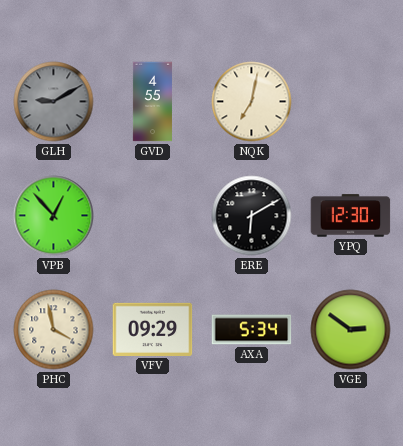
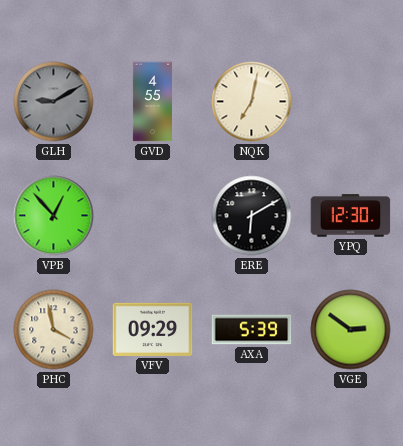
AXA: 5:34 -> 5:39
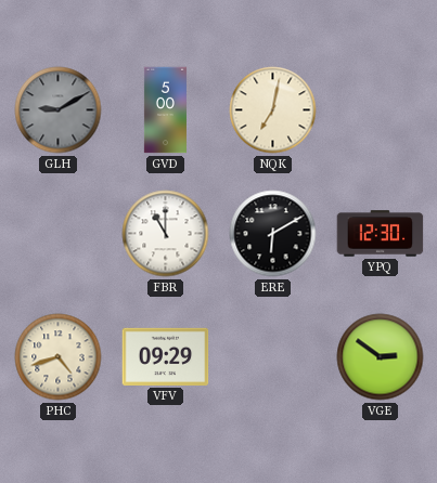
GVD: 4:55 -> 5:00
VPB: 12:53 -> none
FBR: none -> 11:00
PHC: 3:58 -> 4:42
AXA: 5:39 -> none
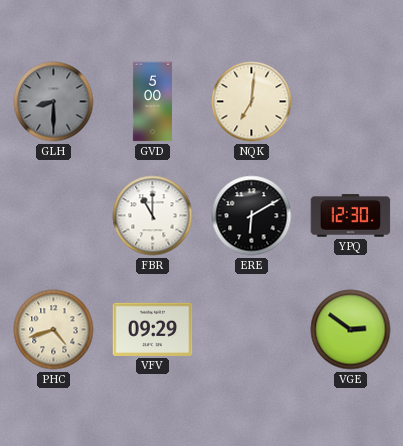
GLH: 9:10 -> 8:30
NQK: 7:02 -> 7:01
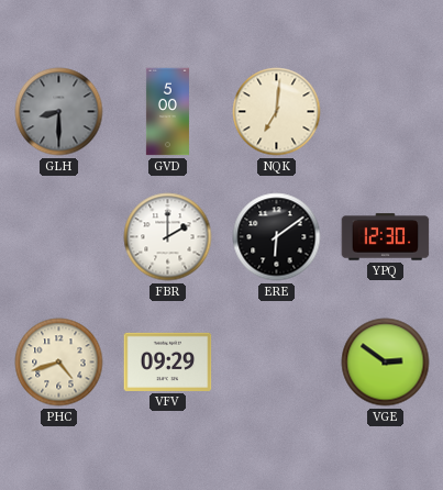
FBR: 11:00 -> 2:00
ERE: 6:10 -> 6:09
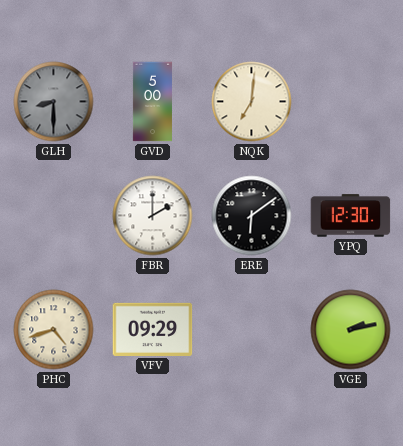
VGE: 2:51 -> 2:13
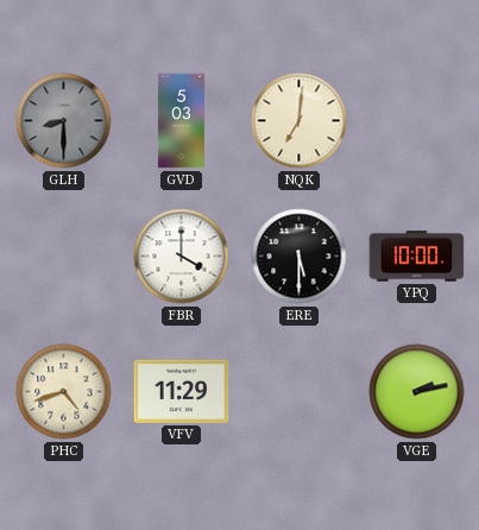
GVD: 5:00 -> 5:03
FBR: 2:00 -> 4:00
ERE: 6:09 -> 5:30
YPQ: 12:30 -> 10:00
VFV: 09:29 -> 11:29
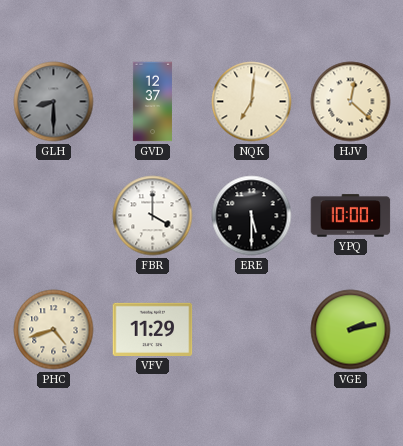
GVD: 5:03 -> 12:37
HJV: none -> 12:22
